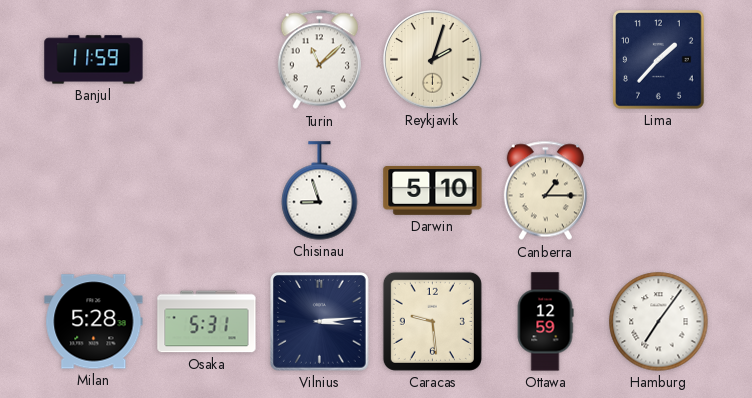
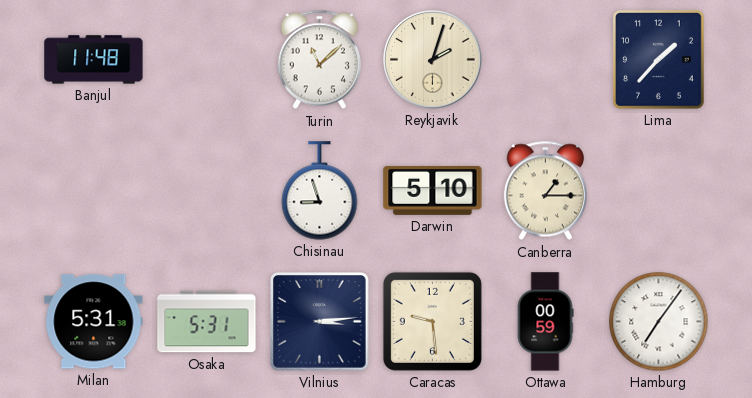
Banjul: 11:59 -> 11:48
Milan: 5:28 -> 5:31
Ottawa: 12:59 -> 00:59
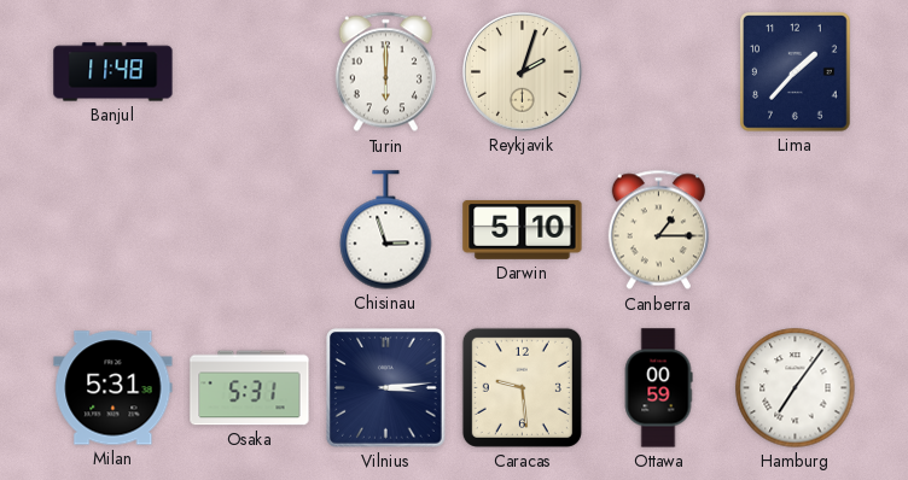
Turin: 11:08 -> 6:00
Chisinau: 8:57 -> 2:57
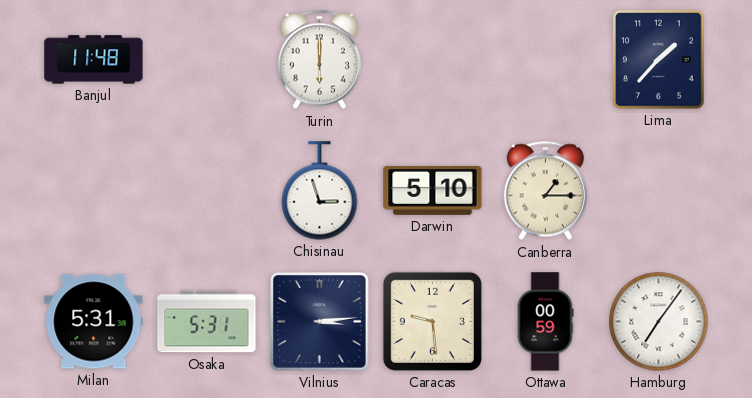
Reykjavik: 2:03 -> none
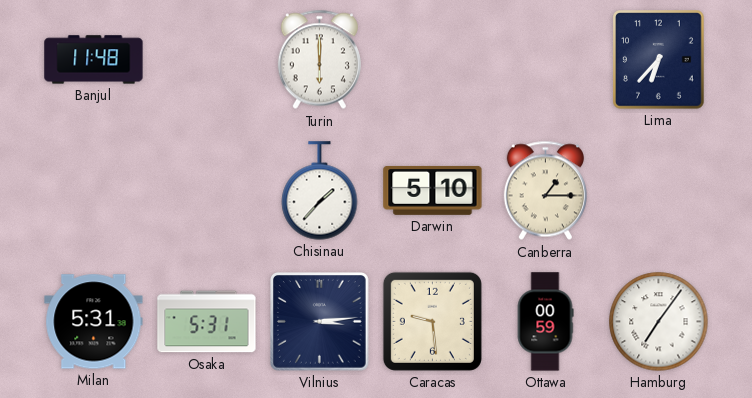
Lima: 1:37 -> 6:37
Chisinau: 2:57 -> 1:37
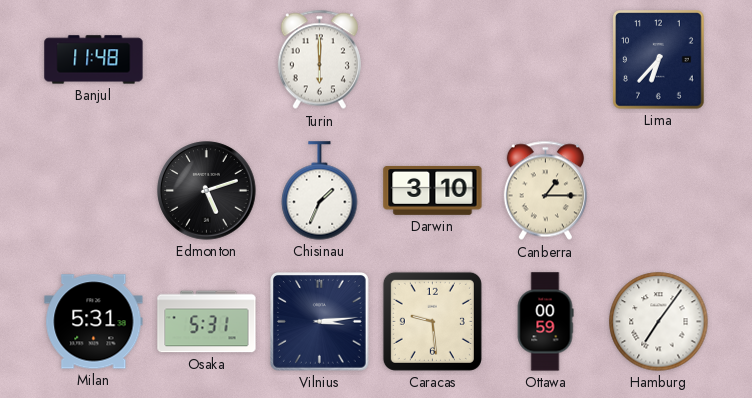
Edmonton: none -> 5:12
Chisinau: 1:37 -> 1:34
Darwin: 5:10 -> 3:10
